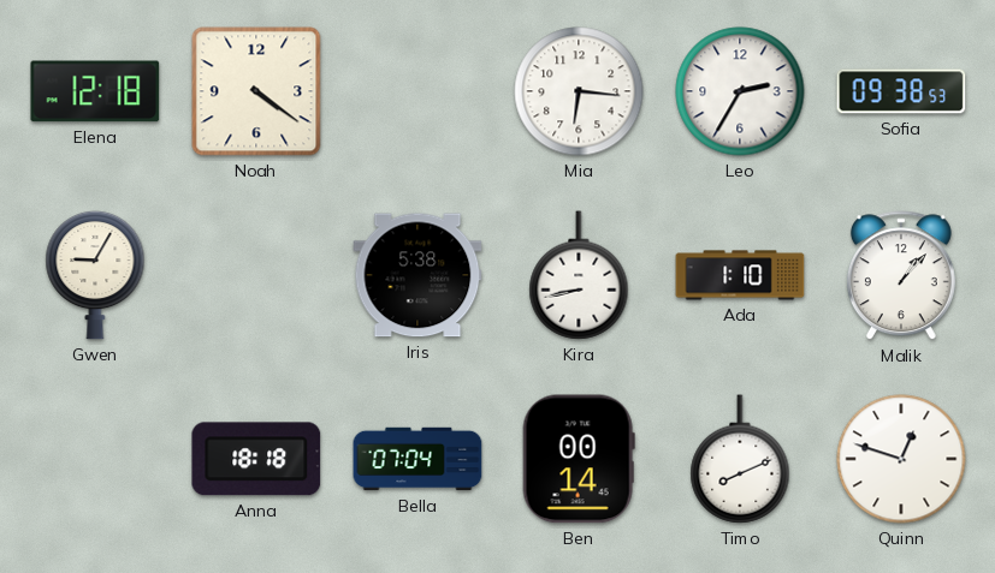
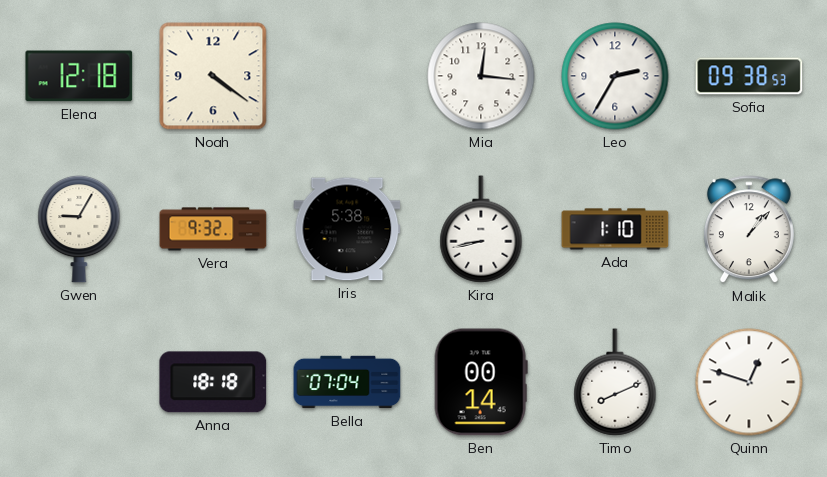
Mia: 6:16 -> 12:16
Vera: none -> 9:32
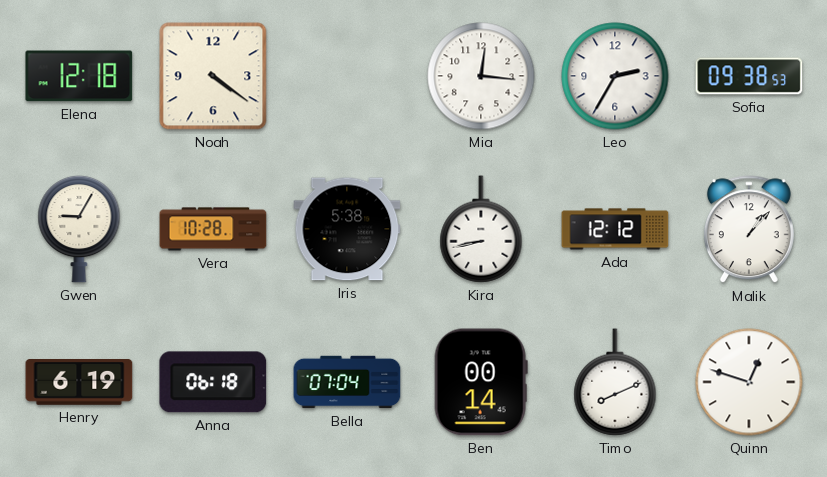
Vera: 9:32 -> 10:28
Ada: 1:10 -> 12:12
Henry: none -> 6:19
Anna: 18:18 -> 06:18
